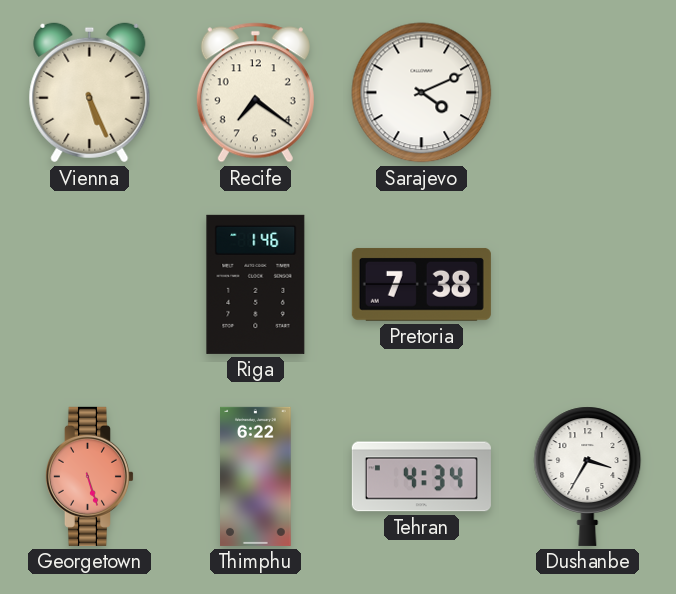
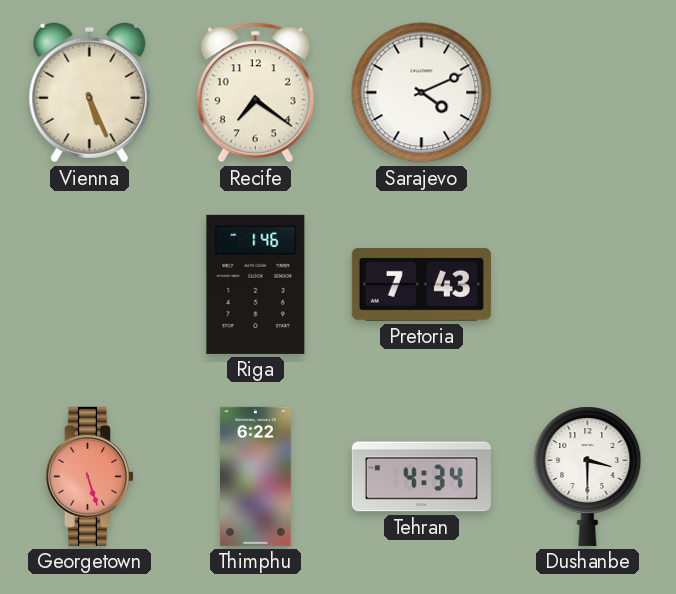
Pretoria: 7:38 -> 7:43
Dushanbe: 3:35 -> 3:30
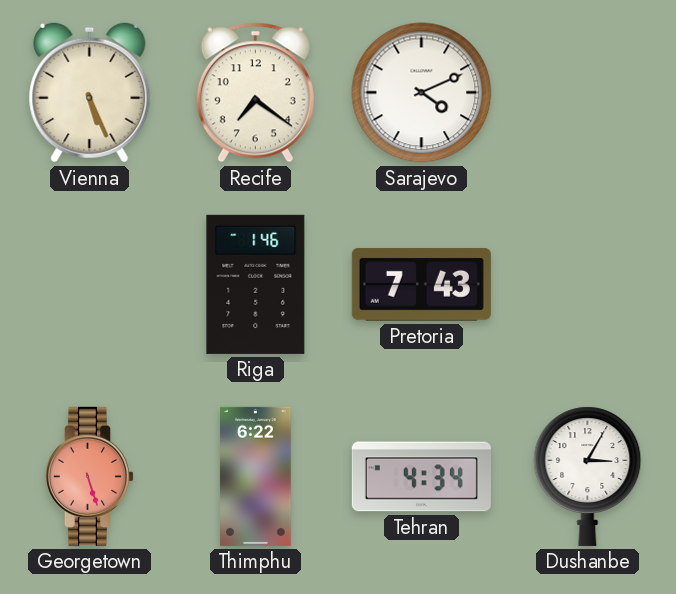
Dushanbe: 3:30 -> 3:05
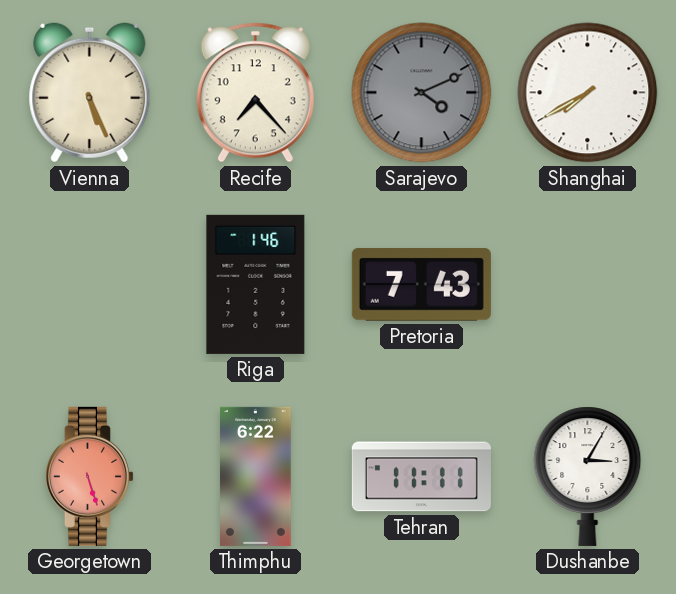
Recife: 7:21 -> 7:23
Sarajevo dial: white -> grey
Shanghai: none -> 7:40
Tehran: 4:34 -> 11:11
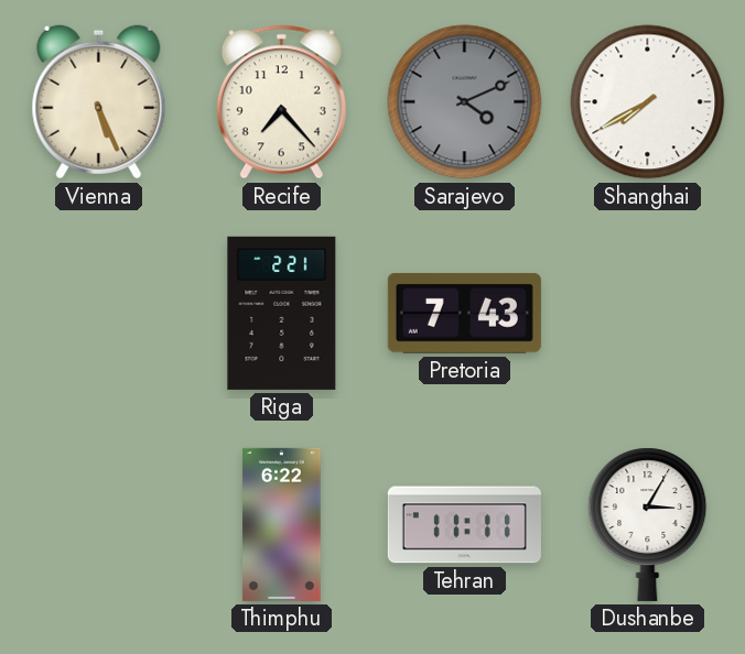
Riga: 1:46 -> 2:21
Georgetown: 5:27 -> none
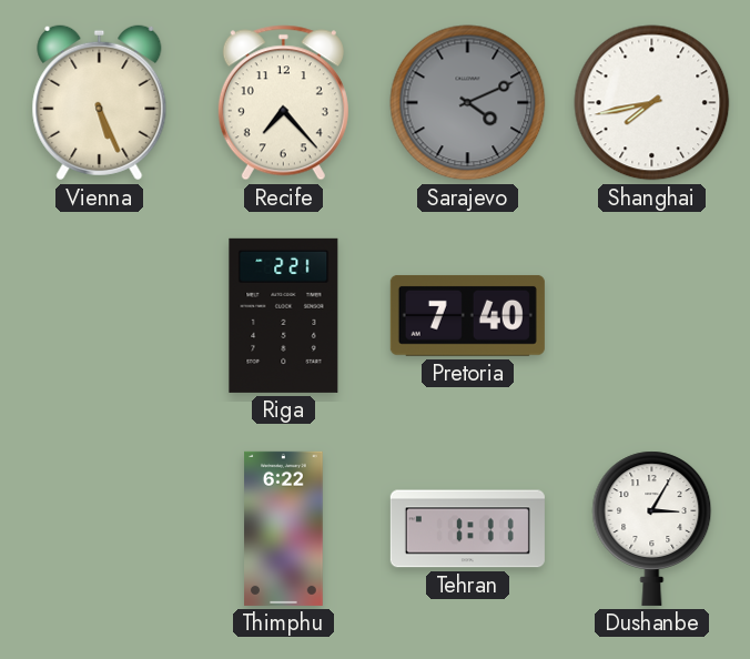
Shanghai: 7:40 -> 7:43
Pretoria: 7:43 -> 7:40
Tehran: 11:11 -> 1:11
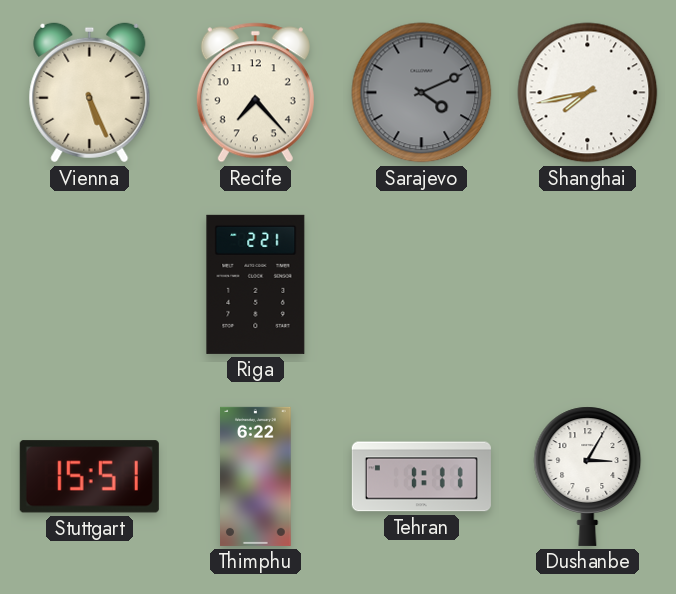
Pretoria: 7:40 -> none
Stuttgart: none -> 15:51
